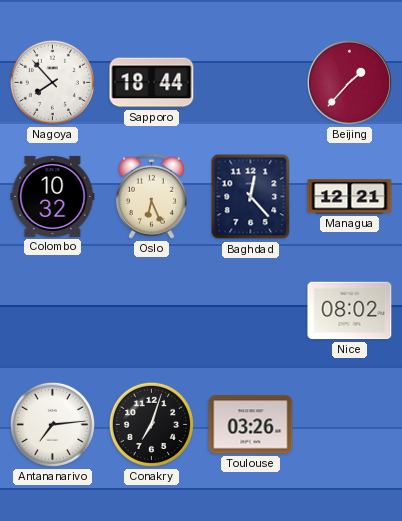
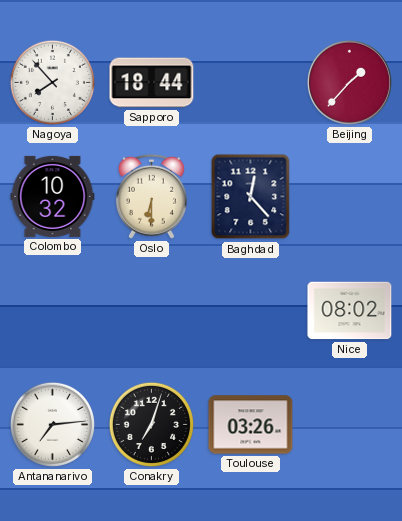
Oslo: 6:26 -> 6:30
Managua: 12:21 -> none
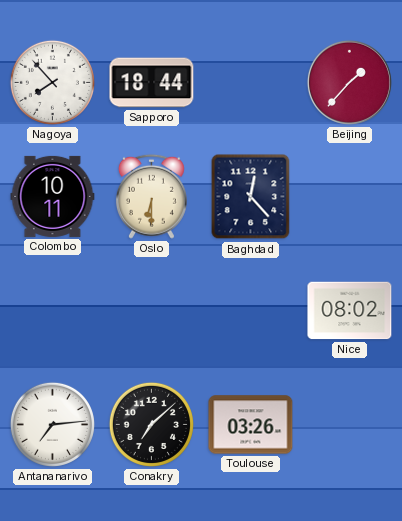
Colombo: 10:32 -> 10:11
Conakry: 7:03 -> 7:08
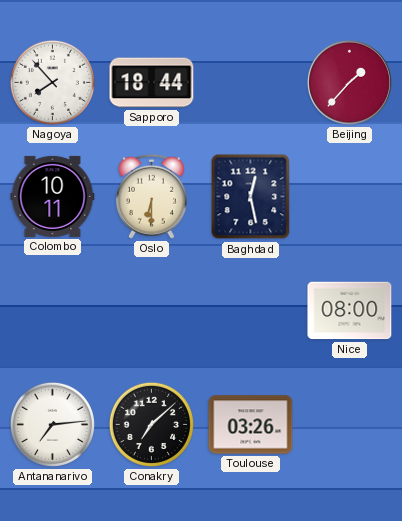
Baghdad: 12:23 -> 12:28
Nice: 08:02 -> 08:00
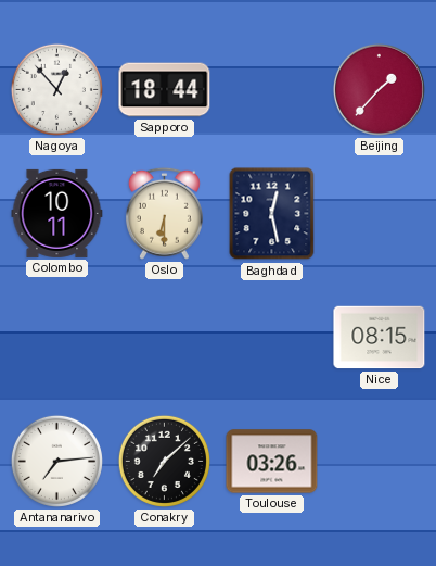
Nagoya: 7:53 -> 12:53
Nice: 08:00 -> 08:15
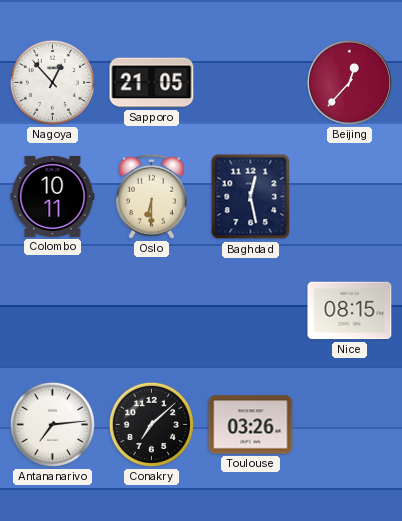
Sapporo: 18:44 -> 21:05
Beijing: 1:37 -> 12:37
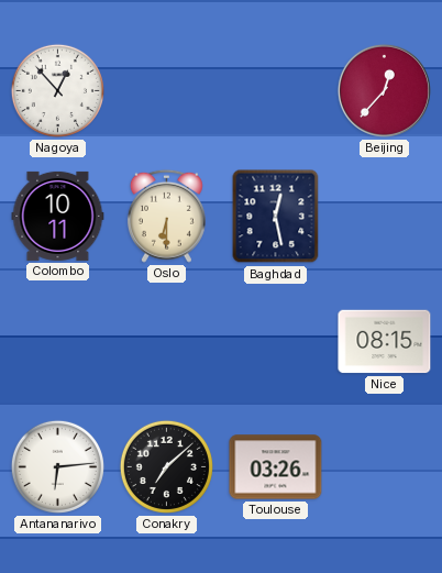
Sapporo: 21:05 -> none
Antananarivo: 7:14 -> 6:14
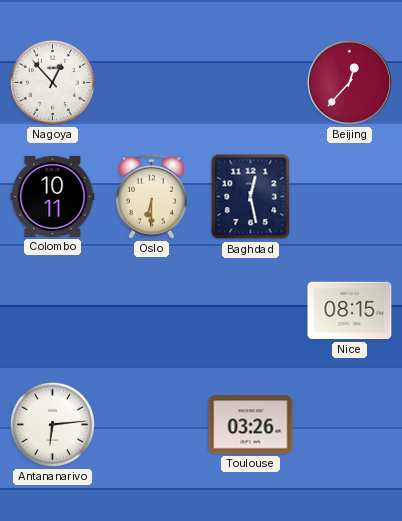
Conakry: 7:08 -> none
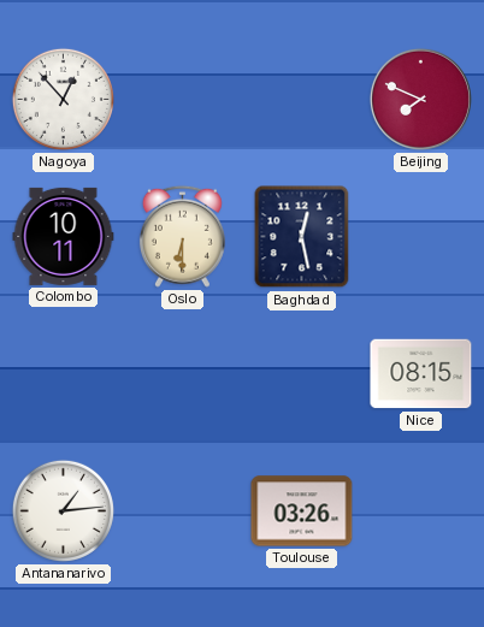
Beijing: 12:37 -> 7:49
Antananarivo: 6:14 -> 1:14
